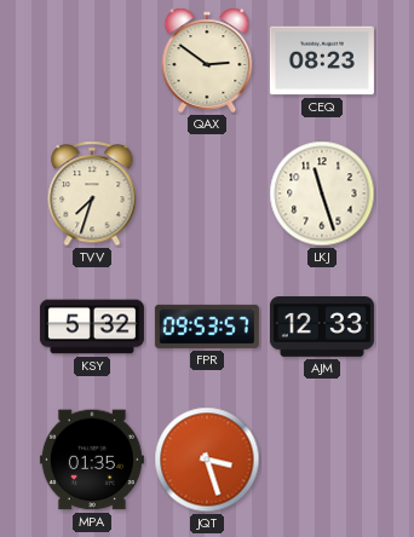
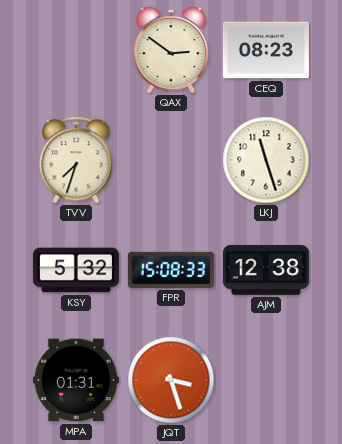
FPR: 09:53 -> 15:08
AJM: 12:33 -> 12:38
MPA: 01:35 -> 01:31
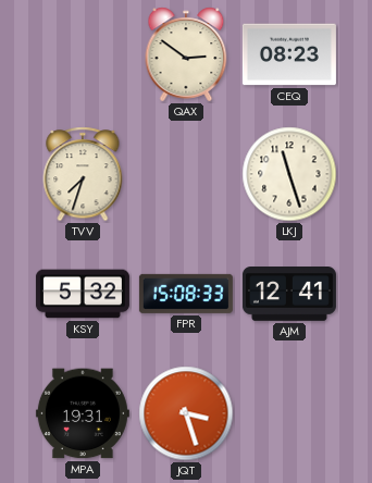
AJM: 12:38 -> 12:41
MPA: 01:31 -> 19:31
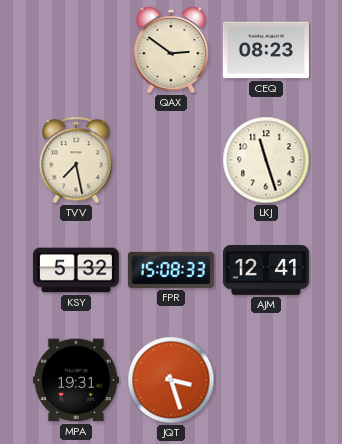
TVV: 7:33 -> 7:28
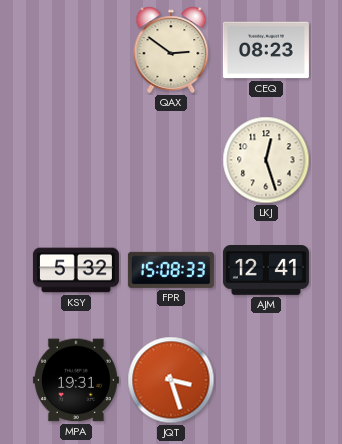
TVV: 7:28 -> none
LKJ: 11:27 -> 12:27
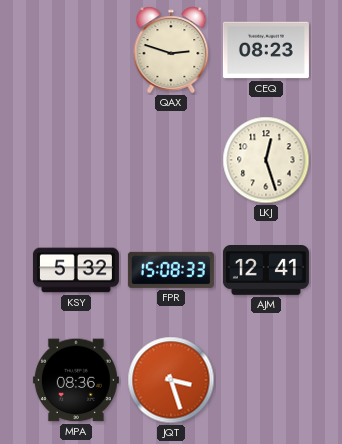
QAX: 2:51 -> 2:48
MPA: 19:31 -> 08:36
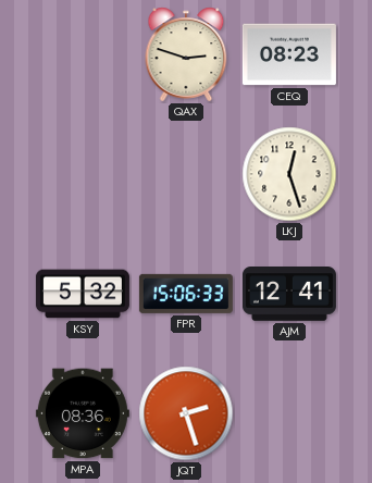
FPR: 15:08 -> 15:06
JQT: 3:27 -> 2:27
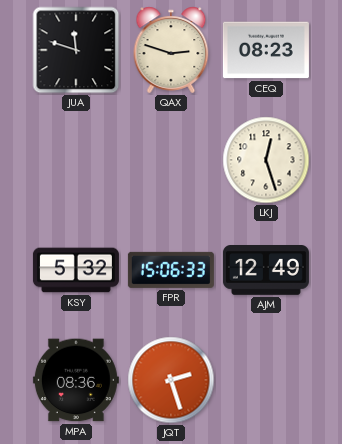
JUA: none -> 11:48
AJM: 12:41 -> 12:49
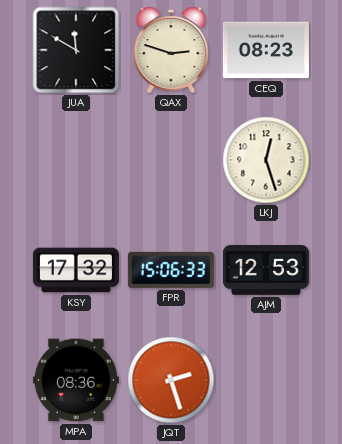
JUA: 11:48 -> 11:50
KSY: 5:32 -> 17:32
AJM: 12:49 -> 12:53
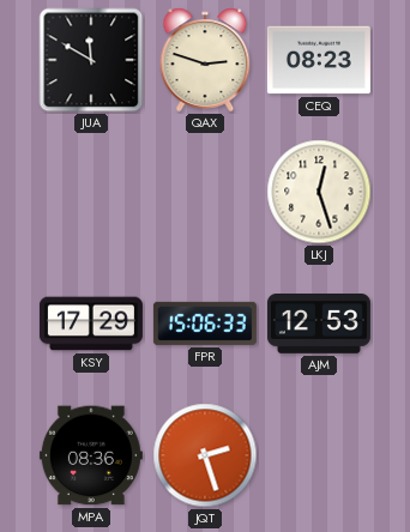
KSY: 17:32 -> 17:29
